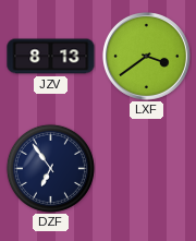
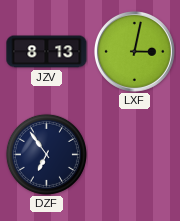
LXF: 3:39 -> 3:02
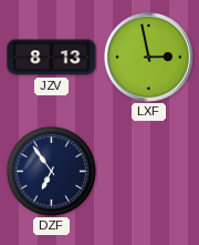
LXF: 3:02 -> 2:58
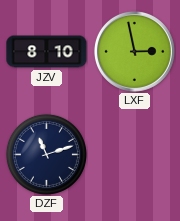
JZV: 8:13 -> 8:10
DZF: 6:54 -> 11:12
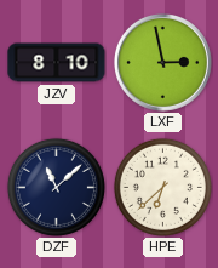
DZF: 11:12 -> 11:08
HPE: none -> 6:38
